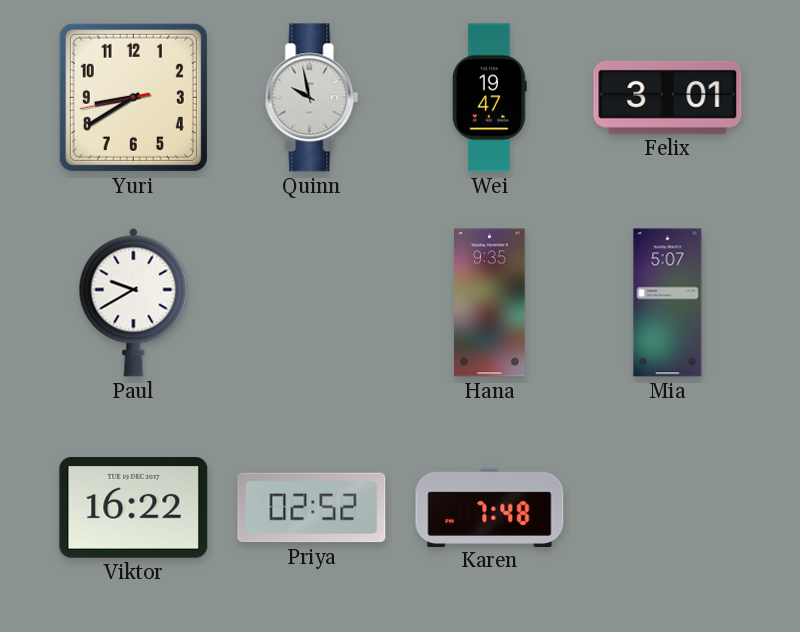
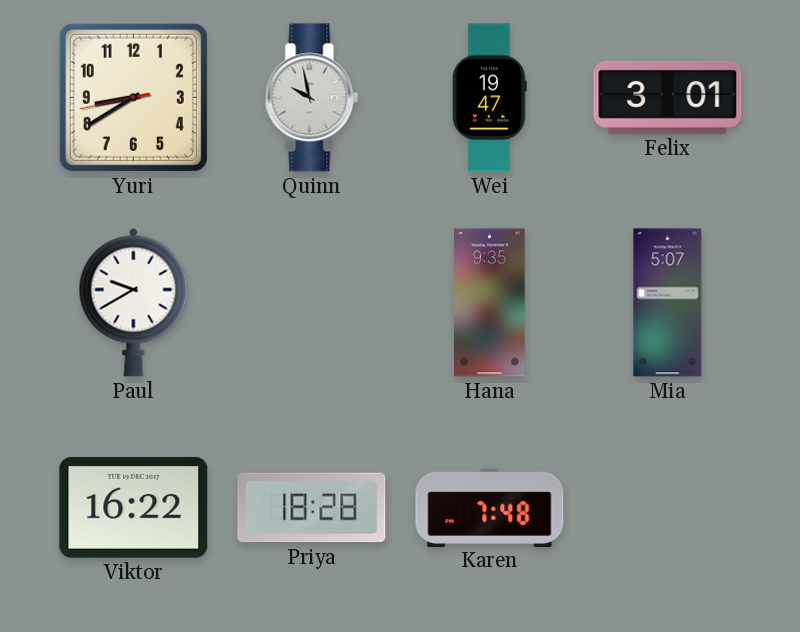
Priya: 02:52 -> 18:28
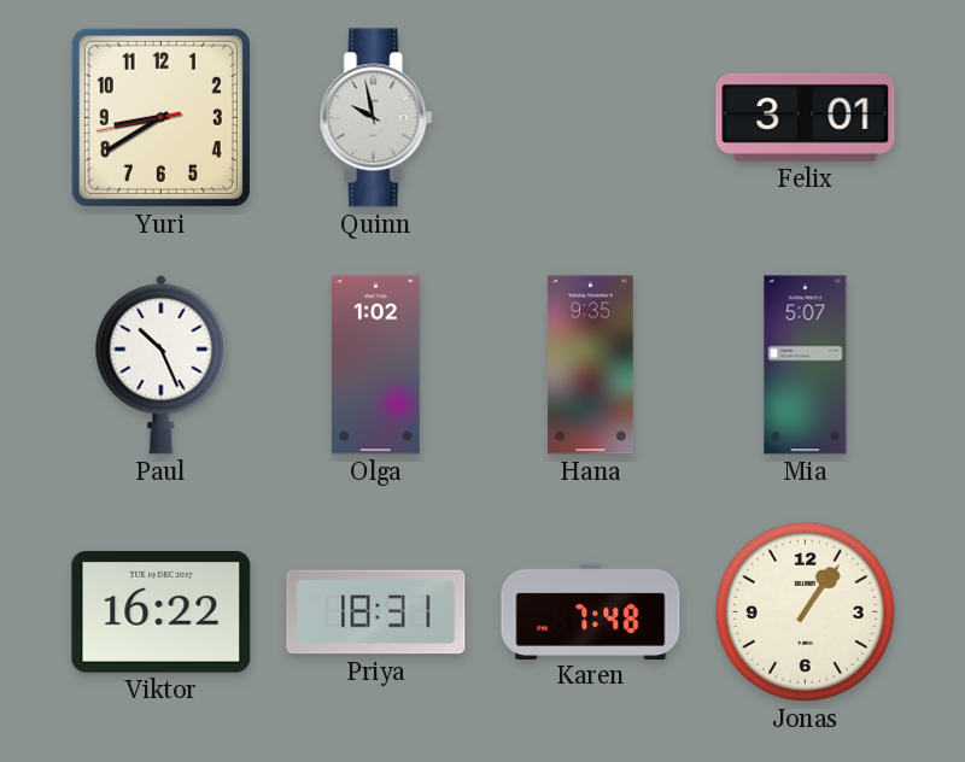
Wei: 19:47 -> none
Paul: 9:40 -> 10:26
Olga: none -> 1:02
Priya: 18:28 -> 18:31
Jonas: none -> 1:06
